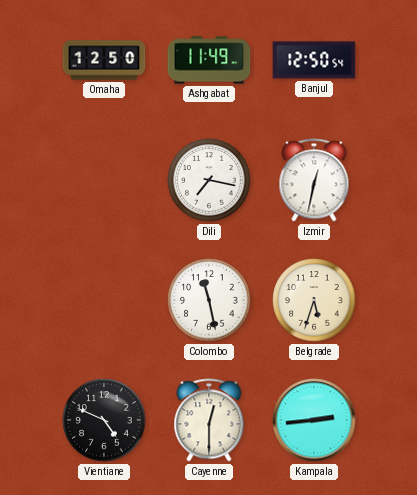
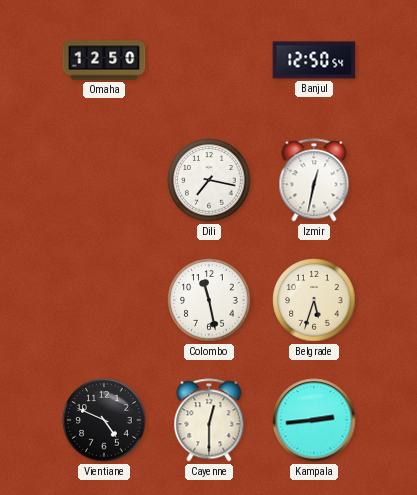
Ashgabat: 11:49 -> none
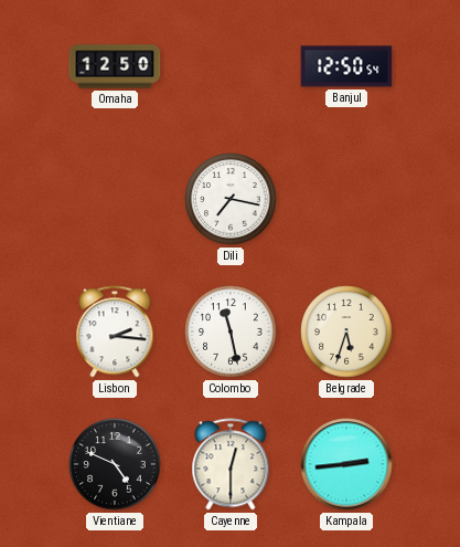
Izmir: 12:32 -> none
Lisbon: none -> 2:16
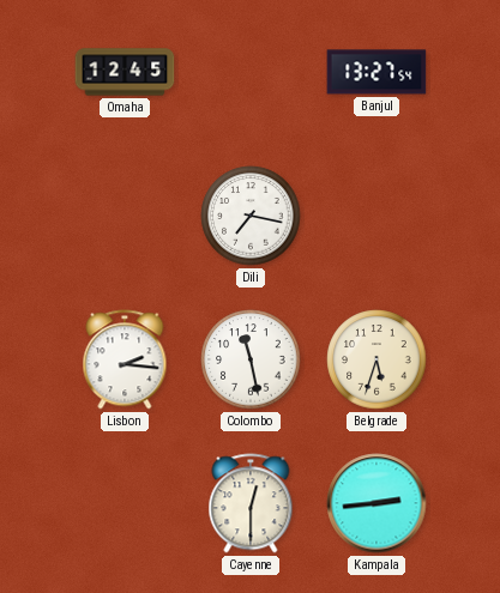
Omaha: 12:50 -> 12:45
Banjul: 12:50 -> 13:27
Vientiane: 4:49 -> none
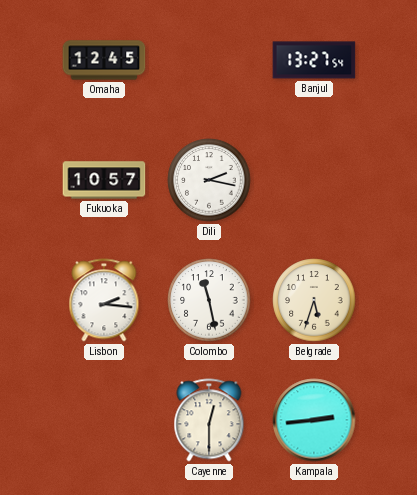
Fukuoka: none -> 10:57
Dili: 7:17 -> 2:17
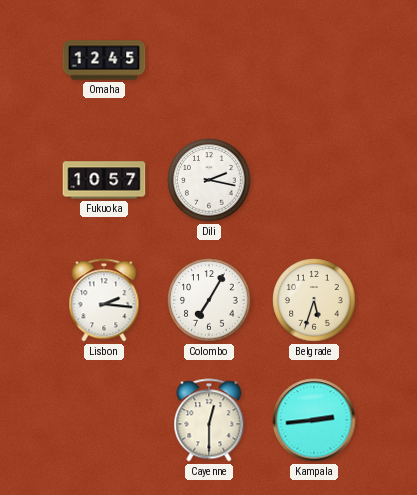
Banjul: 13:27 -> none
Colombo: 11:28 -> 7:05
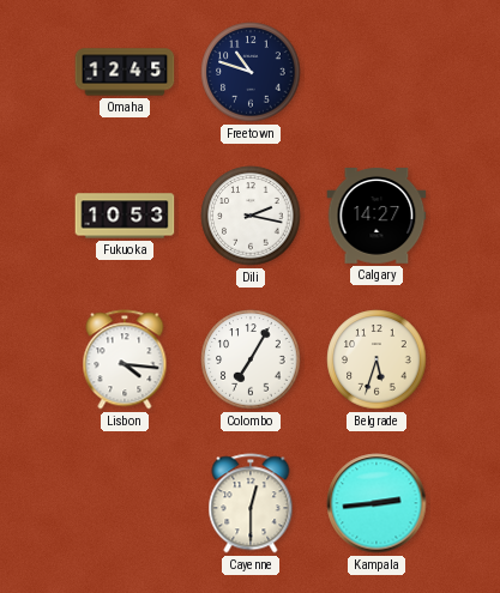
Freetown: none -> 10:48
Fukuoka: 10:57 -> 10:53
Calgary: none -> 14:27
Lisbon: 2:16 -> 4:16
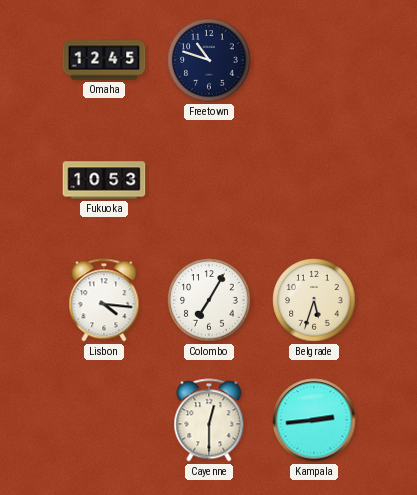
Dili: 2:17 -> none
Calgary: 14:27 -> none
